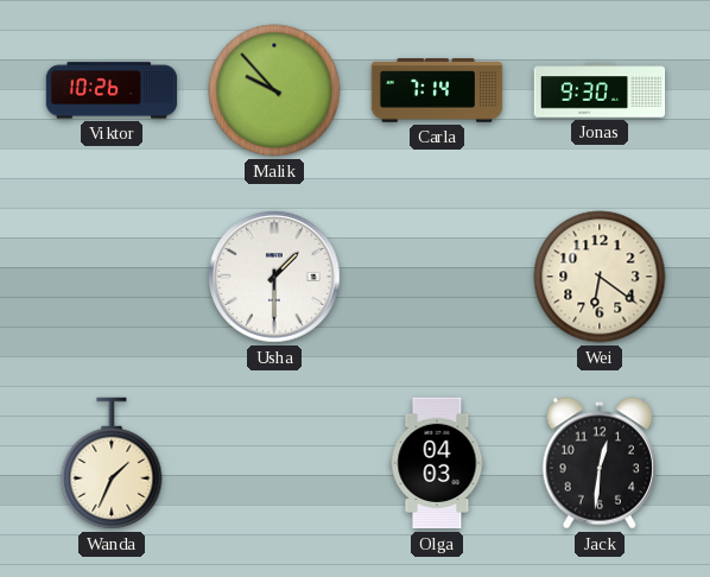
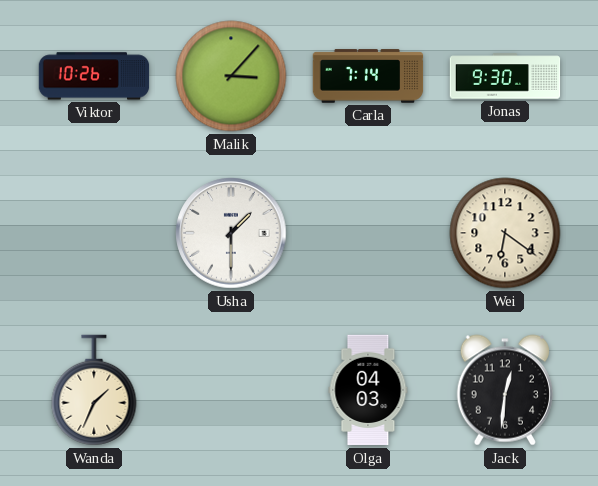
Malik: 9:53 -> 3:07
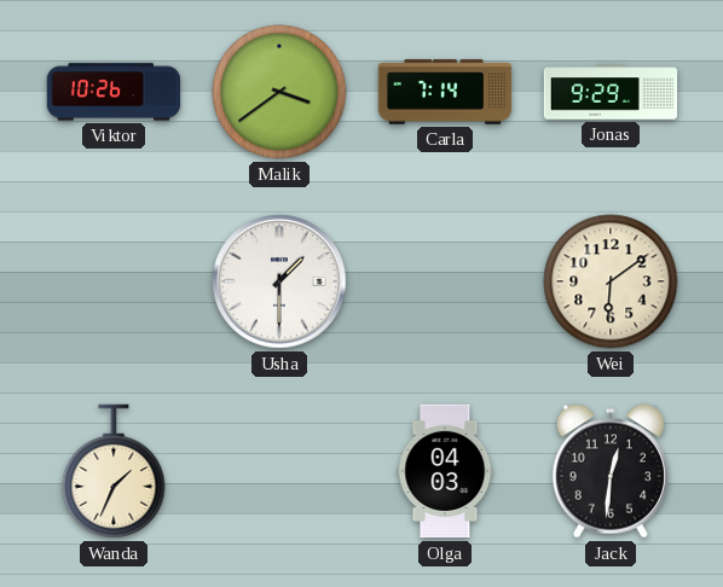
Malik: 3:07 -> 3:39
Jonas: 9:30 -> 9:29
Wei: 6:21 -> 6:09
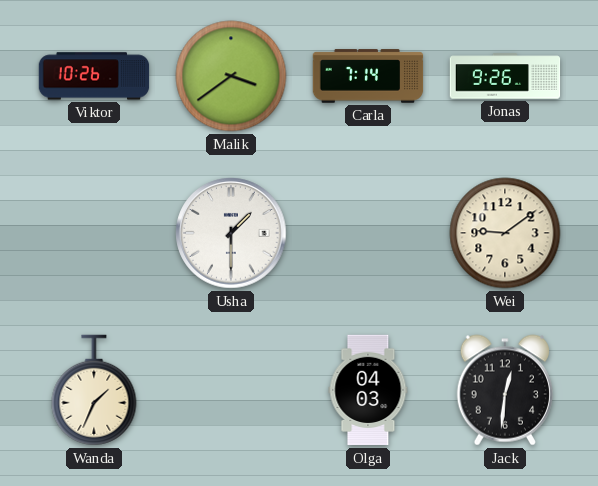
Jonas: 9:29 -> 9:26
Wei: 6:09 -> 9:09
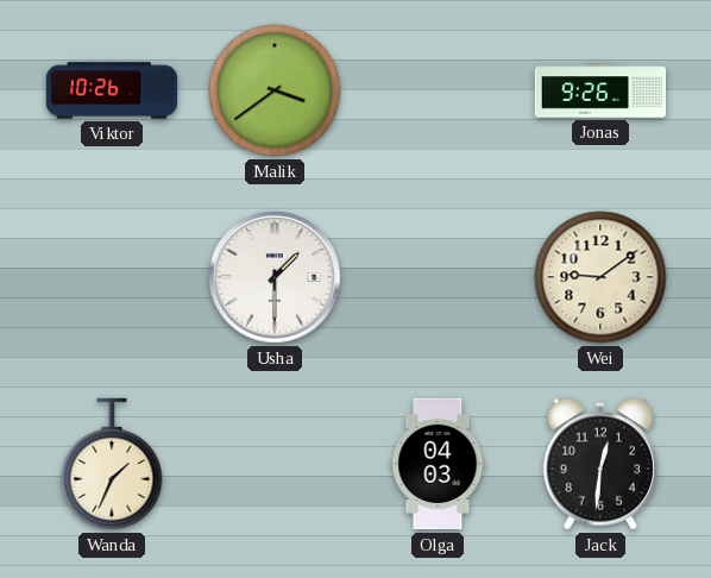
Carla: 7:14 -> none
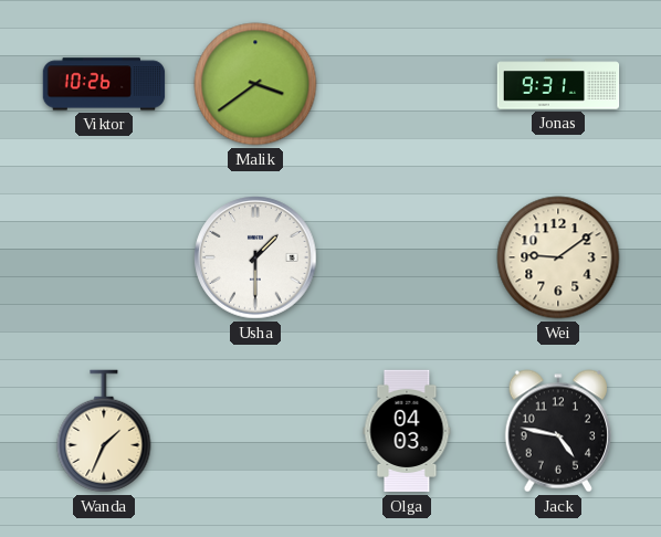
Jonas: 9:26 -> 9:31
Jack: 12:31 -> 4:47
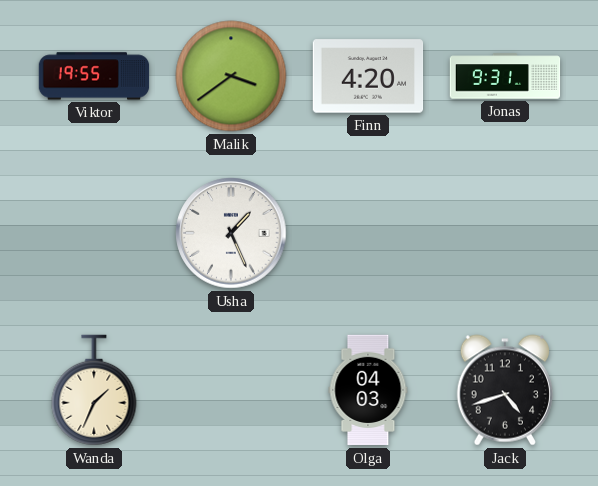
Viktor: 10:26 -> 19:55
Finn: none -> 4:20
Usha: 1:30 -> 1:26
Wei: 9:09 -> none
Jack: 4:47 -> 4:42
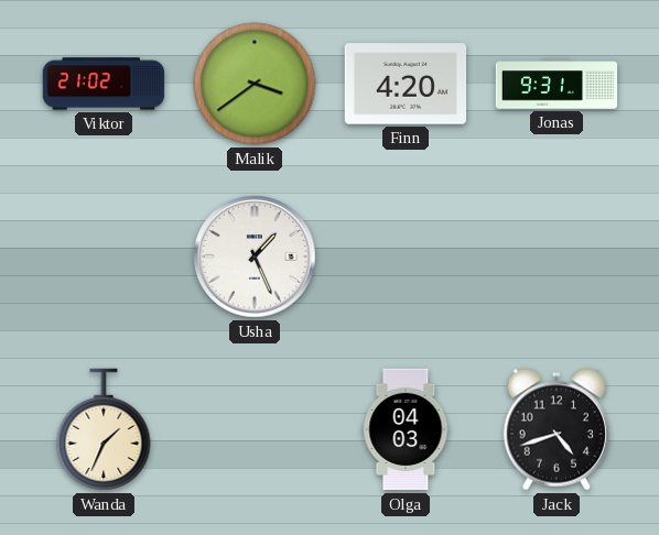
Viktor: 19:55 -> 21:02
